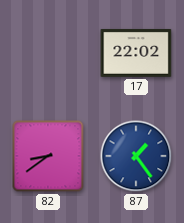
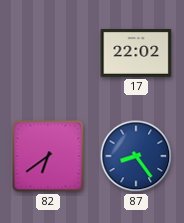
82: 8:39 -> 6:39
87: 1:24 -> 8:24
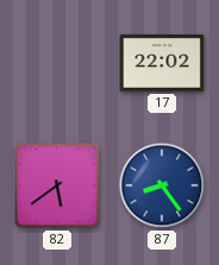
82: 6:39 -> 5:39
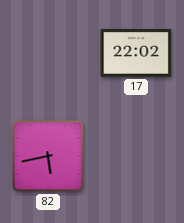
82: 5:39 -> 5:43
87: 8:24 -> none
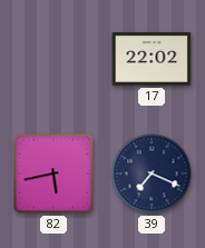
39: none -> 7:19
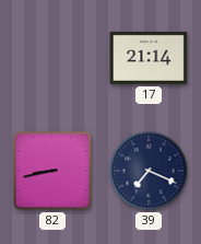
17: 22:02 -> 21:14
82: 5:43 -> 8:43
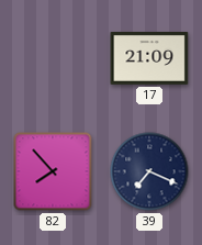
17: 21:14 -> 21:09
82: 8:43 -> 7:53
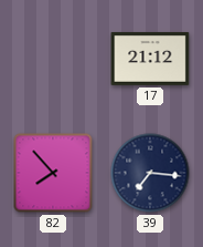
17: 21:09 -> 21:12
39: 7:19 -> 7:16
